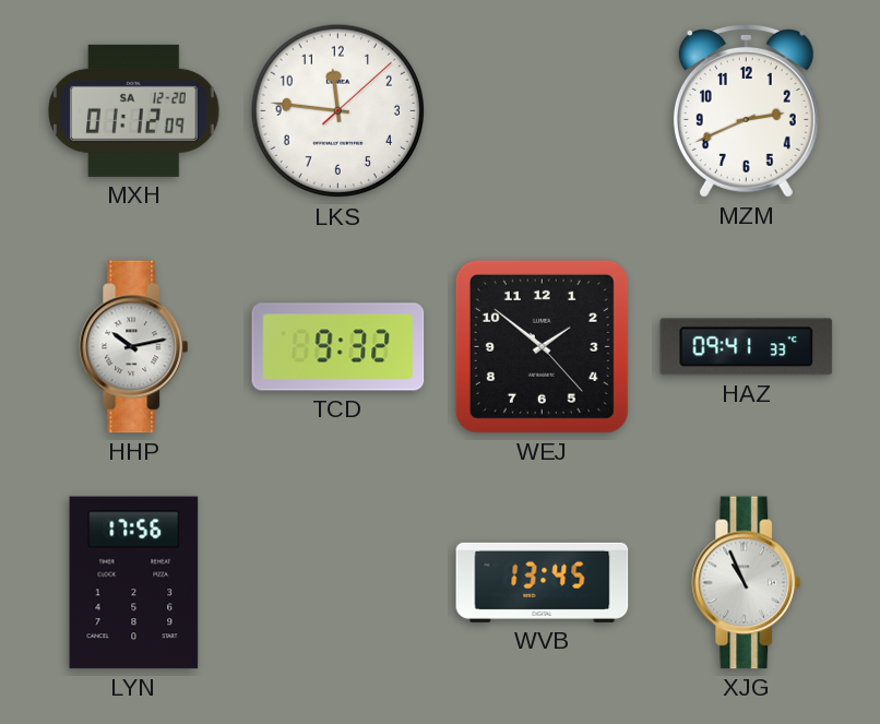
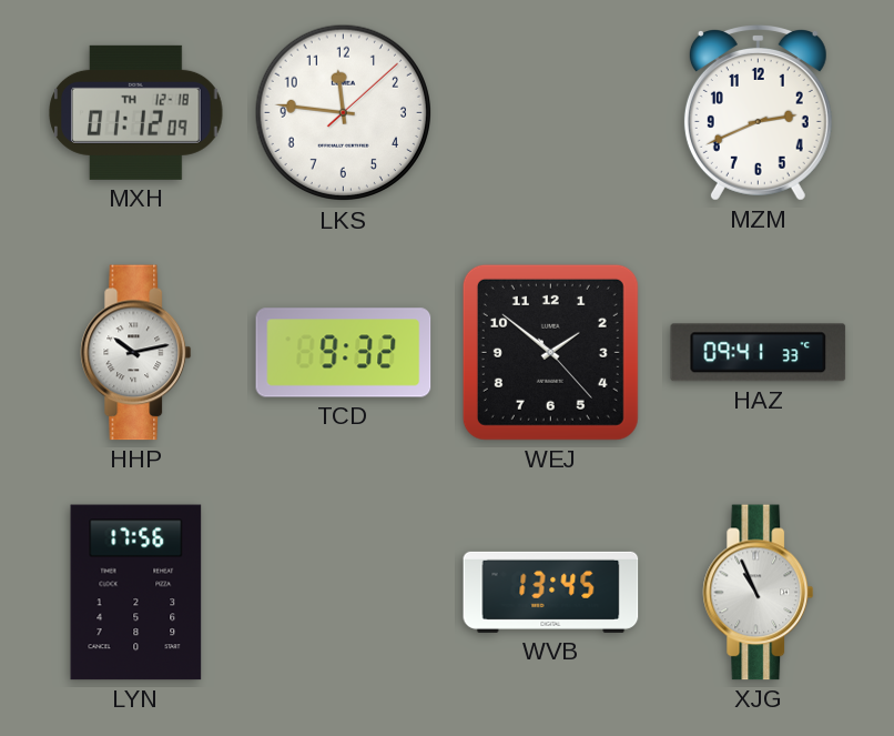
MXH date: SA 12-20 -> TH 12-18
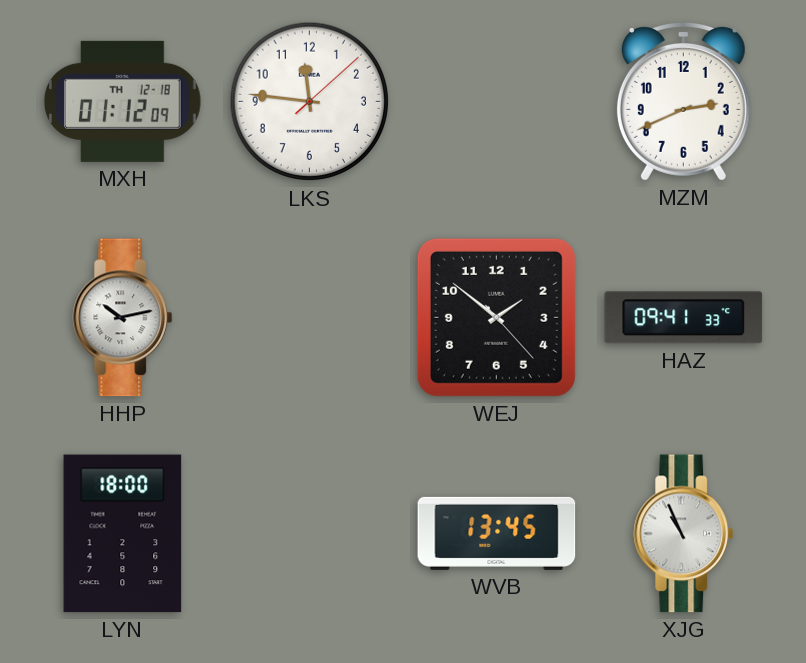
TCD: 9:32 -> none
LYN: 17:56 -> 18:00
